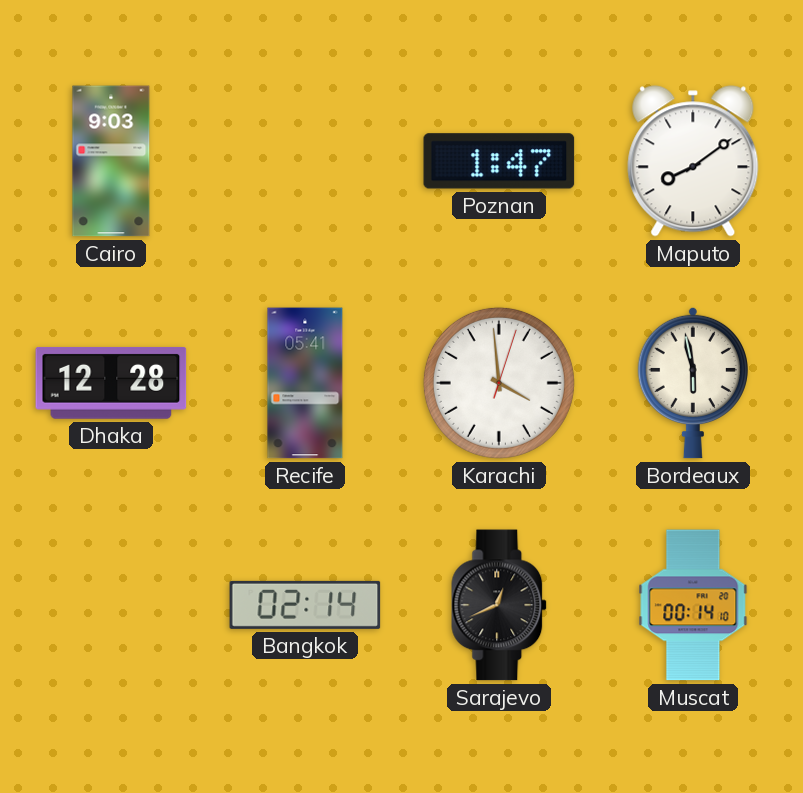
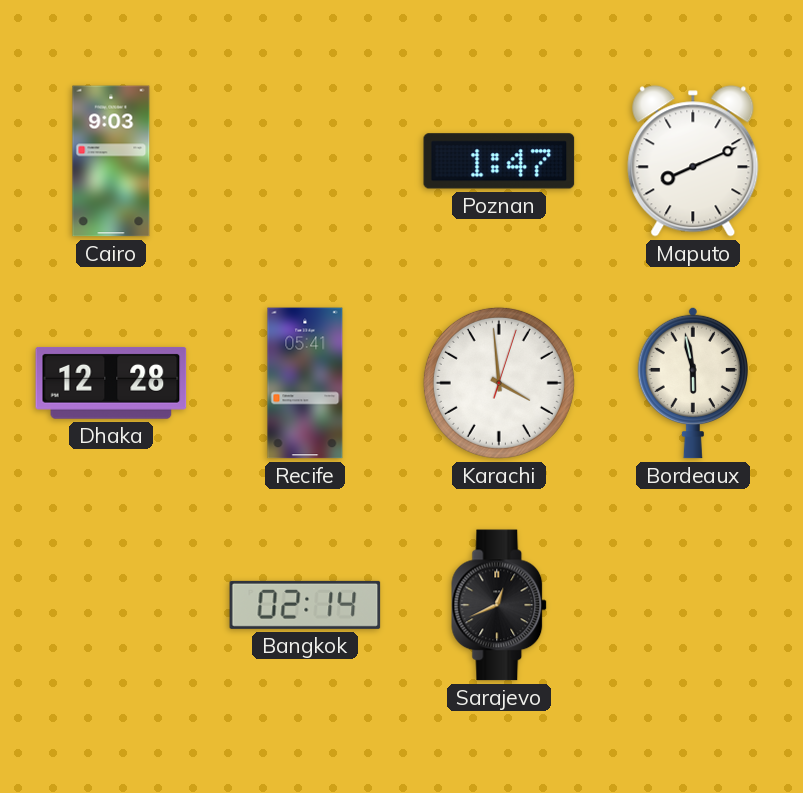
Maputo: 8:09 -> 8:11
Muscat: 00:14 -> none
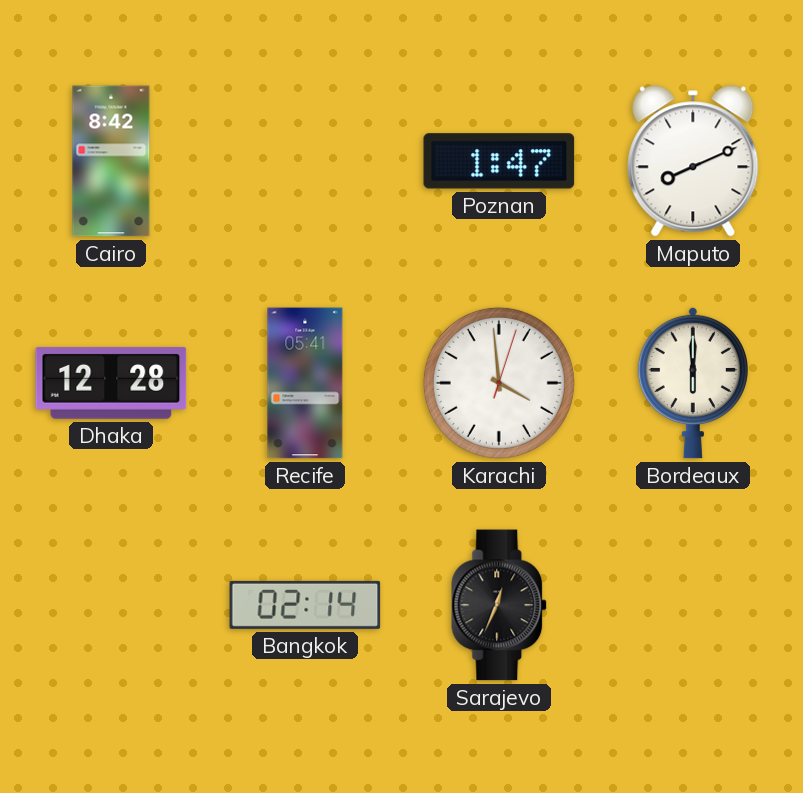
Cairo: 9:03 -> 8:42
Bordeaux: 5:58 -> 6:00
Sarajevo: 12:41 -> 12:34
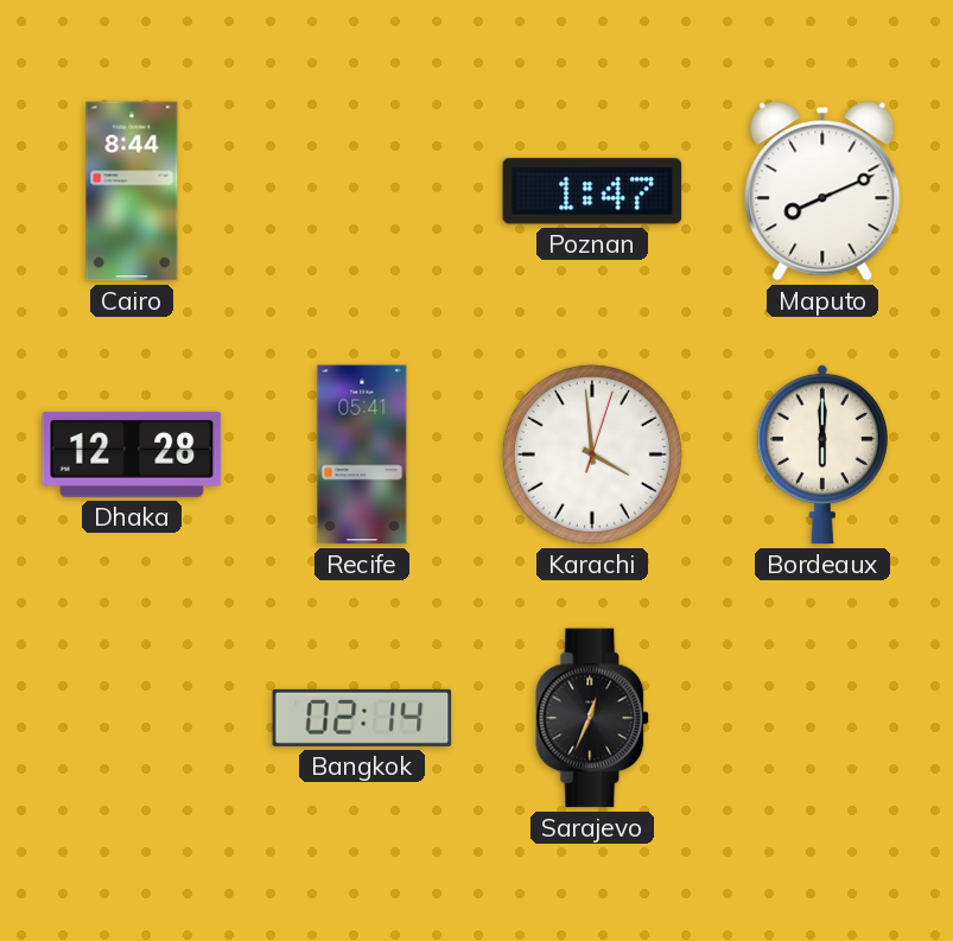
Cairo: 8:42 -> 8:44
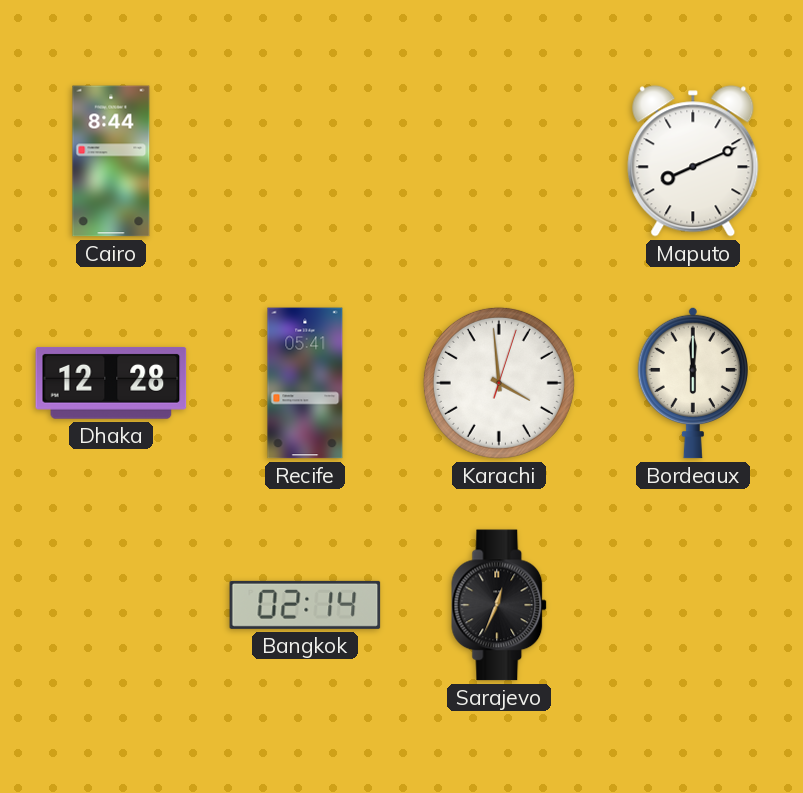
Poznan: 1:47 -> none
